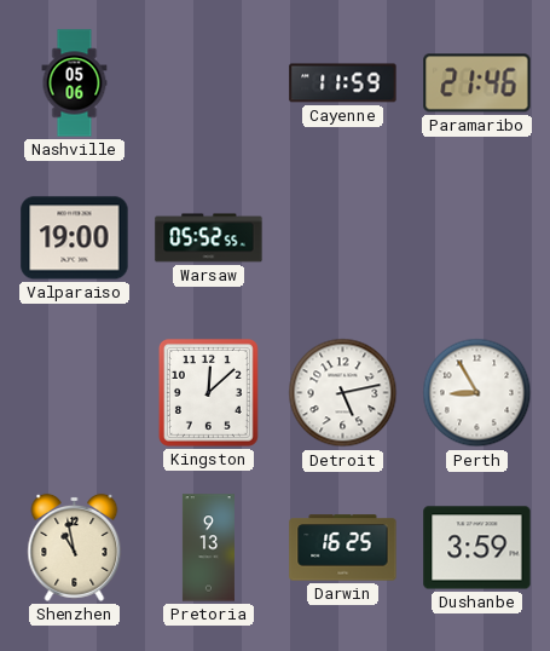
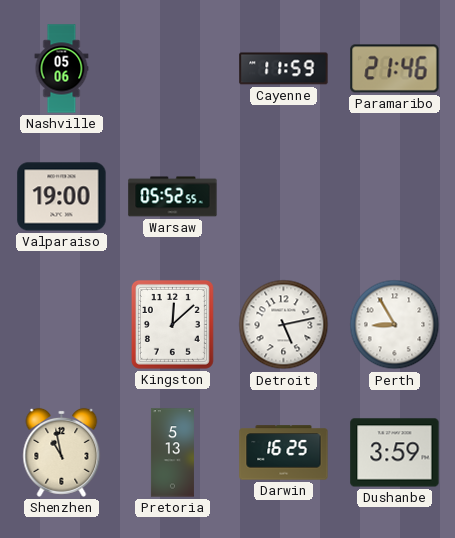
Pretoria: 9:13 -> 5:13
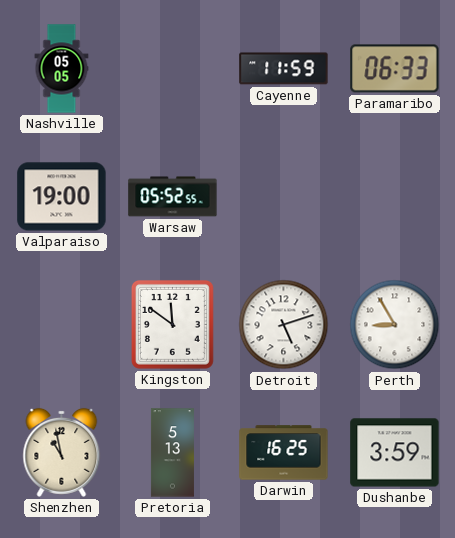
Nashville: 05:06 -> 05:05
Paramaribo: 21:46 -> 06:33
Kingston: 12:08 -> 11:51
Detroit: 5:13 -> 5:12
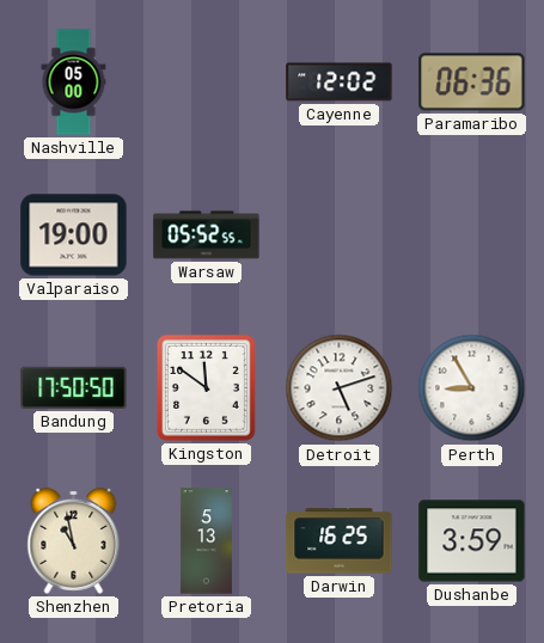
Nashville: 05:05 -> 05:00
Cayenne: 11:59 -> 12:02
Paramaribo: 06:33 -> 06:36
Bandung: none -> 17:50
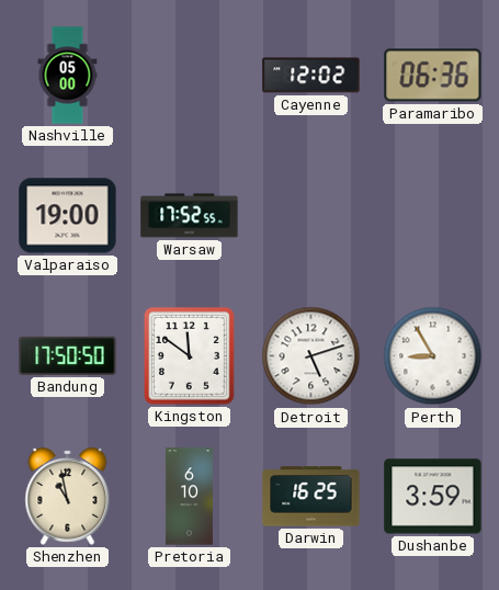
Warsaw: 05:52 -> 17:52
Pretoria: 5:13 -> 6:10
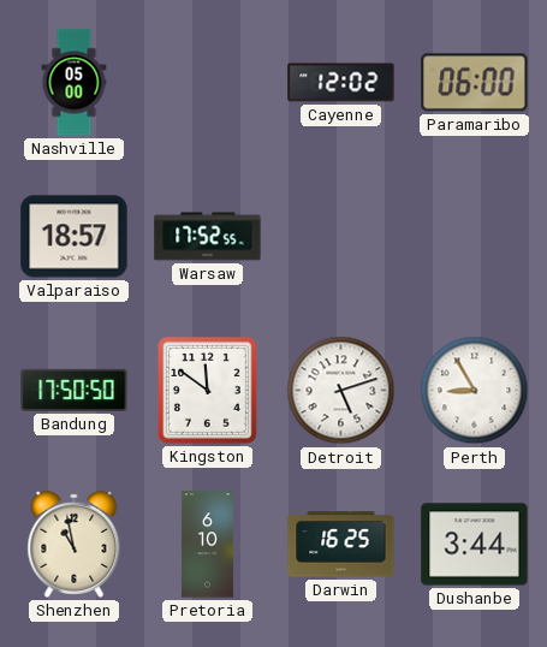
Paramaribo: 06:36 -> 06:00
Valparaiso: 19:00 -> 18:57
Dushanbe: 3:59 -> 3:44
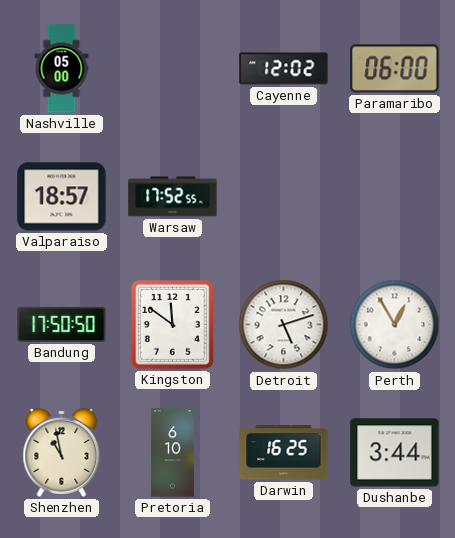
Perth: 8:55 -> 12:55
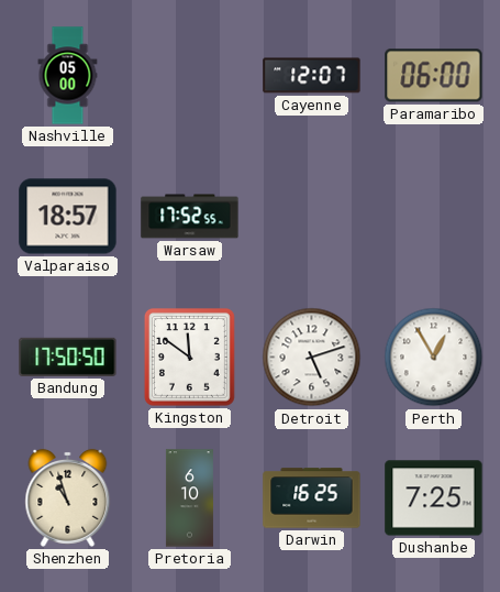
Cayenne: 12:02 -> 12:07
Shenzhen: 10:58 -> 10:57
Dushanbe: 3:44 -> 7:25
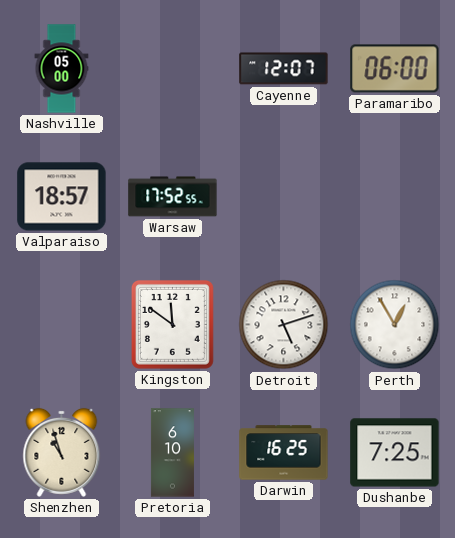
Bandung: 17:50 -> none
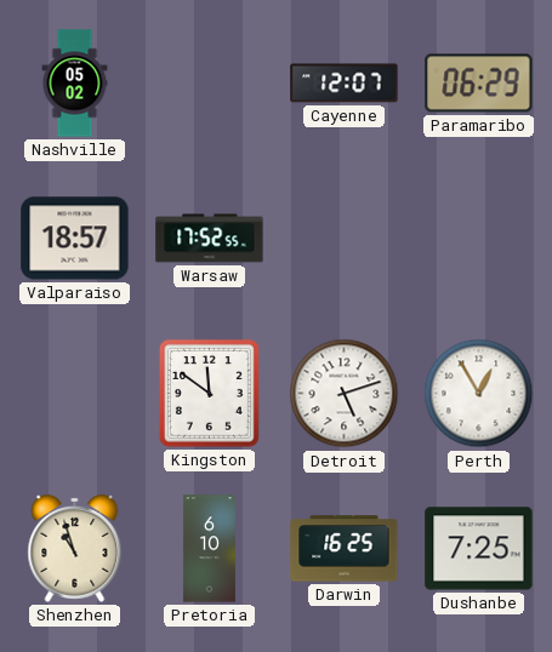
Nashville: 05:00 -> 05:02
Paramaribo: 06:00 -> 06:29
